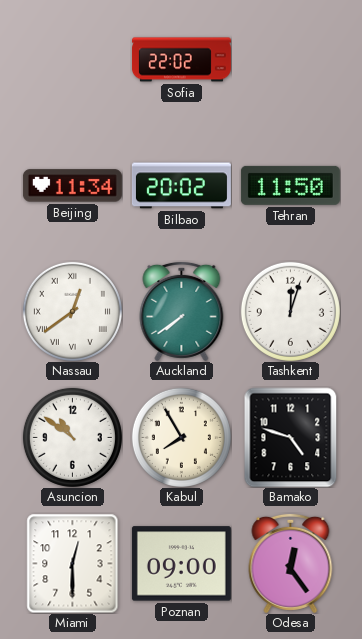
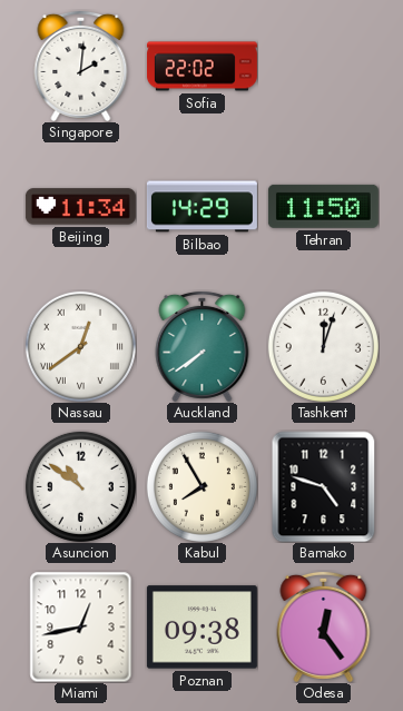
Singapore: none -> 2:01
Bilbao: 20:02 -> 14:29
Miami: 12:30 -> 12:43
Poznan: 09:00 -> 09:38
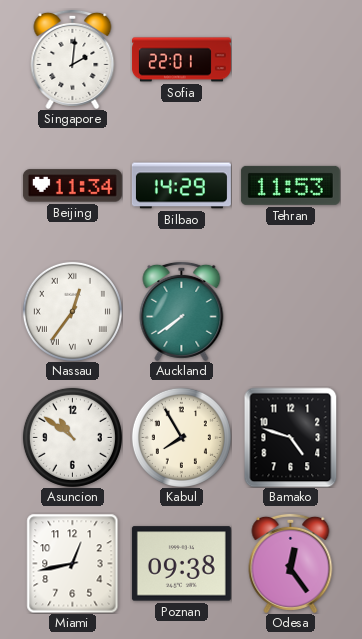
Sofia: 22:02 -> 22:01
Tehran: 11:50 -> 11:53
Nassau: 12:39 -> 12:36
Tashkent: 12:03 -> none
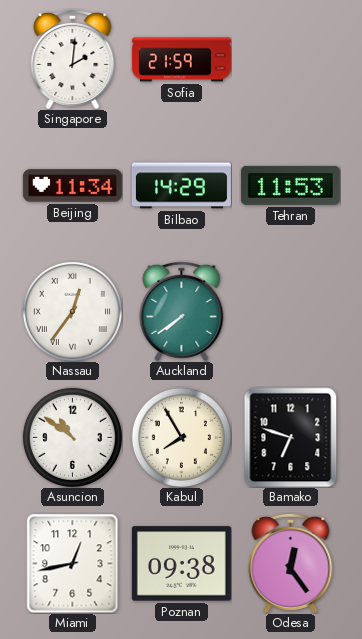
Sofia: 22:01 -> 21:59
Bamako: 4:48 -> 6:48
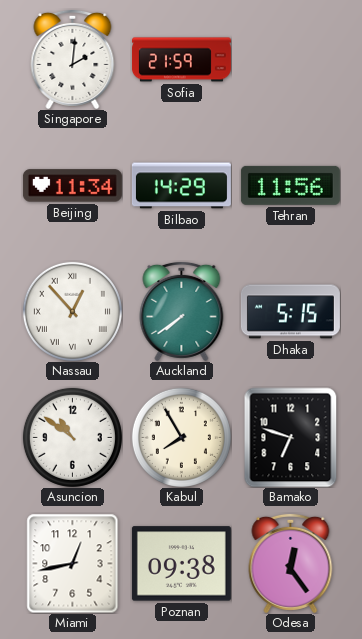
Tehran: 11:53 -> 11:56
Nassau: 12:36 -> 12:53
Dhaka: none -> 5:15
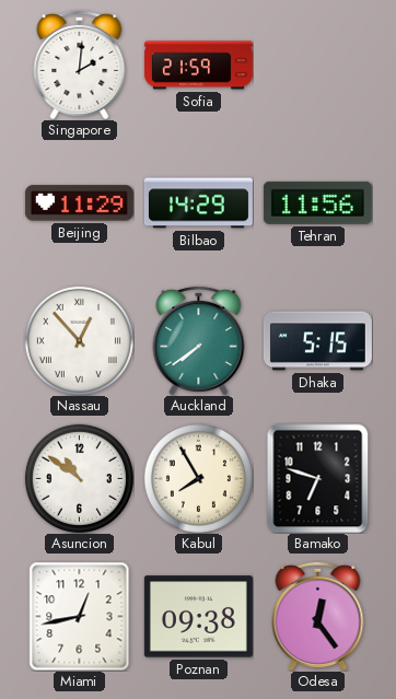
Beijing: 11:34 -> 11:29
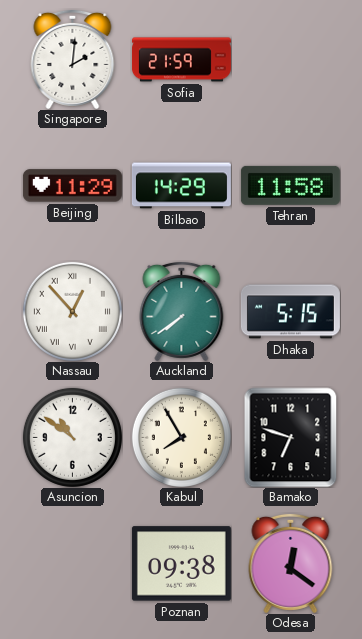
Tehran: 11:56 -> 11:58
Miami: 12:43 -> none
Odesa: 12:24 -> 12:21
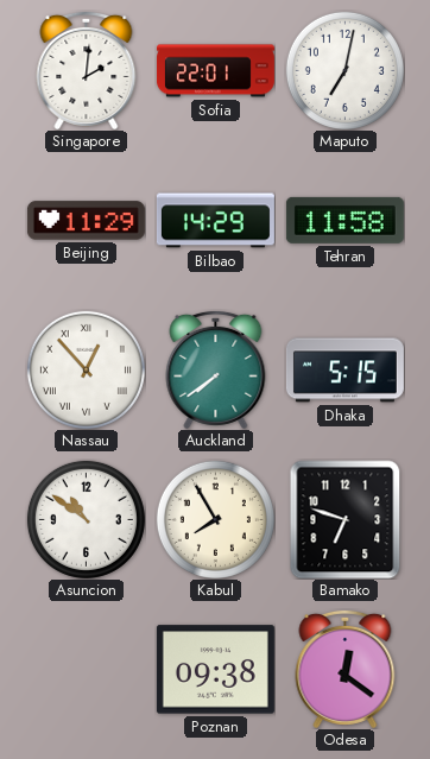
Sofia: 21:59 -> 22:01
Maputo: none -> 7:02
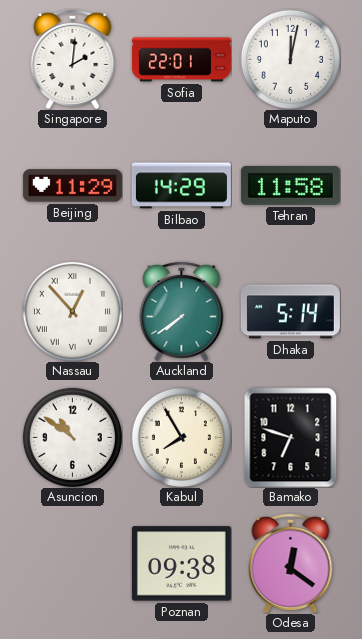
Maputo: 7:02 -> 12:02
Dhaka: 5:15 -> 5:14
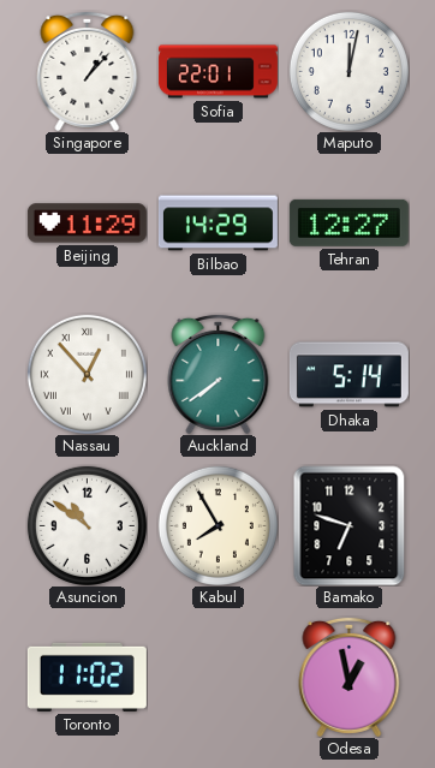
Singapore: 2:01 -> 1:07
Tehran: 11:58 -> 12:27
Toronto: none -> 11:02
Poznan: 09:38 -> none
Odesa: 12:21 -> 12:58
